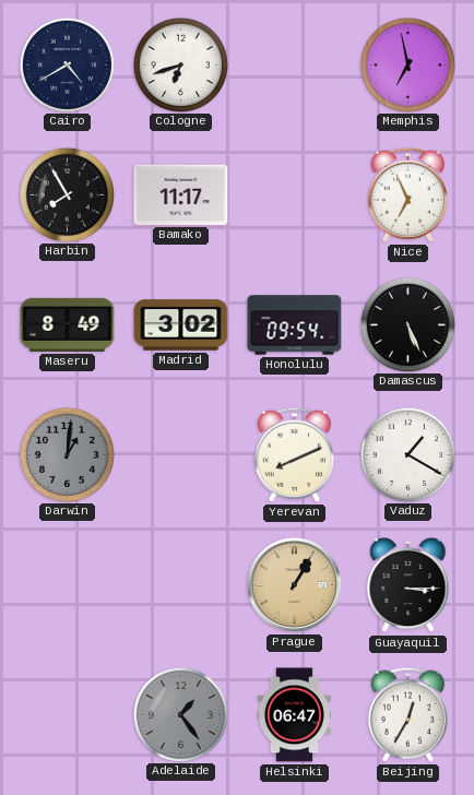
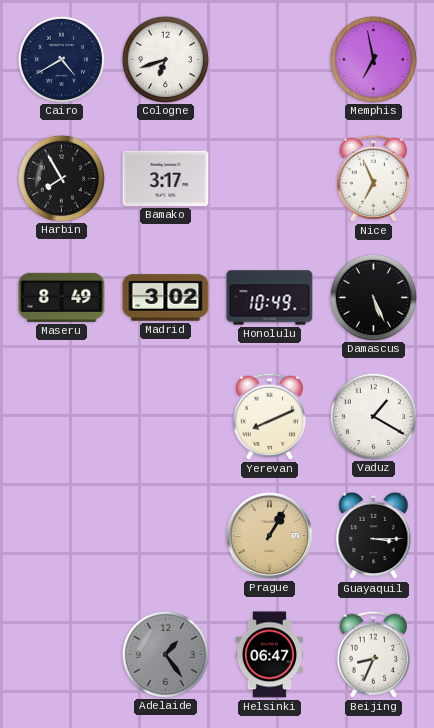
Bamako: 11:17 -> 3:17
Honolulu: 09:54 -> 10:49
Darwin: 1:01 -> none
Beijing: 12:35 -> 8:34
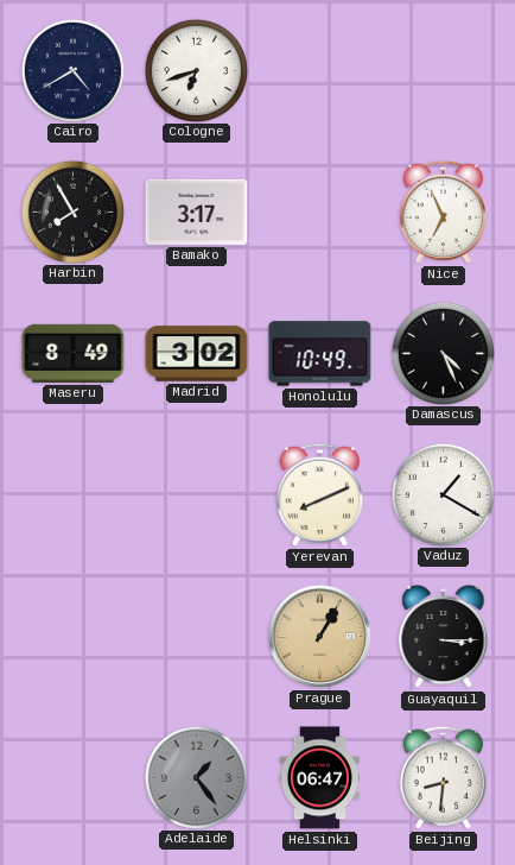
Memphis: 6:58 -> none
Damascus: 5:26 -> 4:26
Beijing: 8:34 -> 8:31
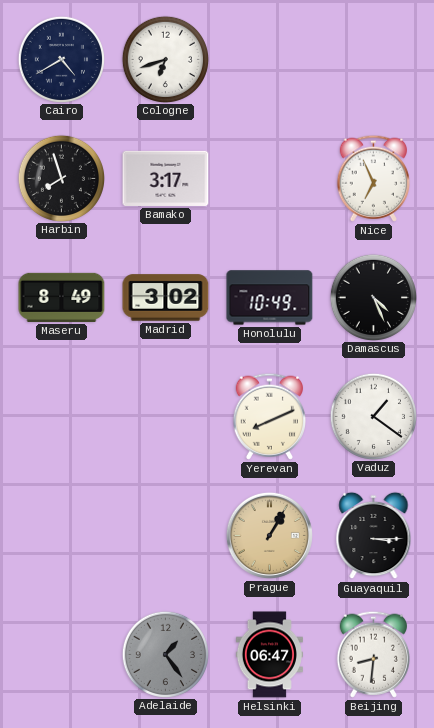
Harbin: 7:55 -> 7:57
Vaduz: 1:20 -> 1:21
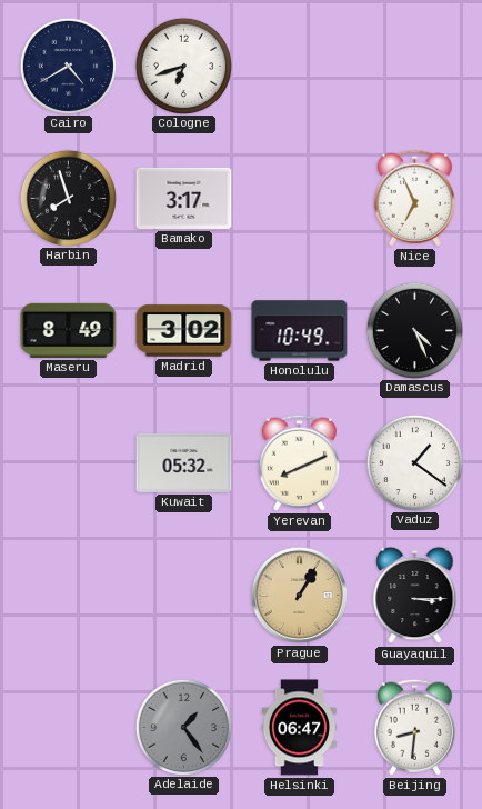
Kuwait: none -> 05:32
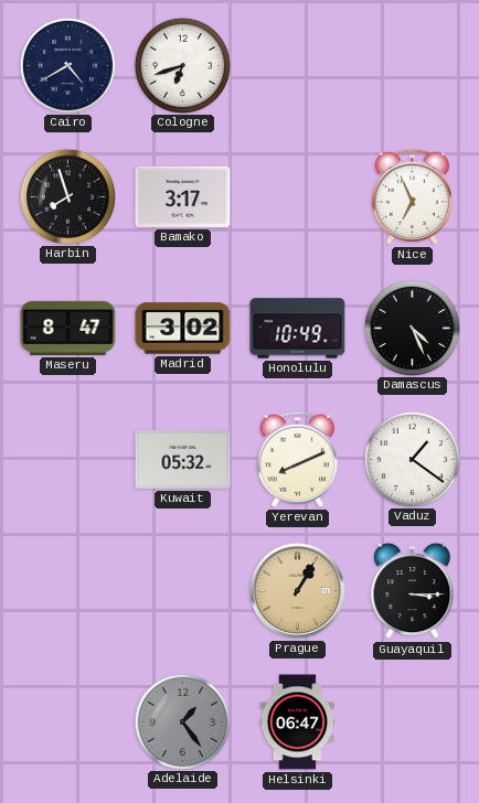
Maseru: 8:49 -> 8:47
Beijing: 8:31 -> none
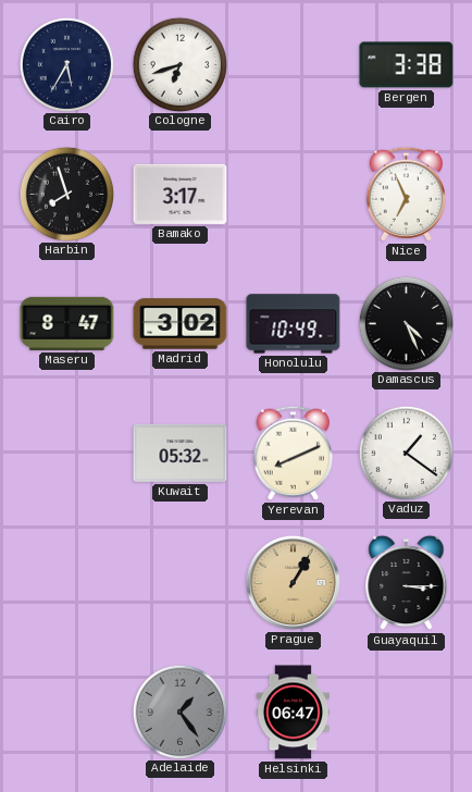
Cairo: 4:40 -> 5:35
Bergen: none -> 3:38
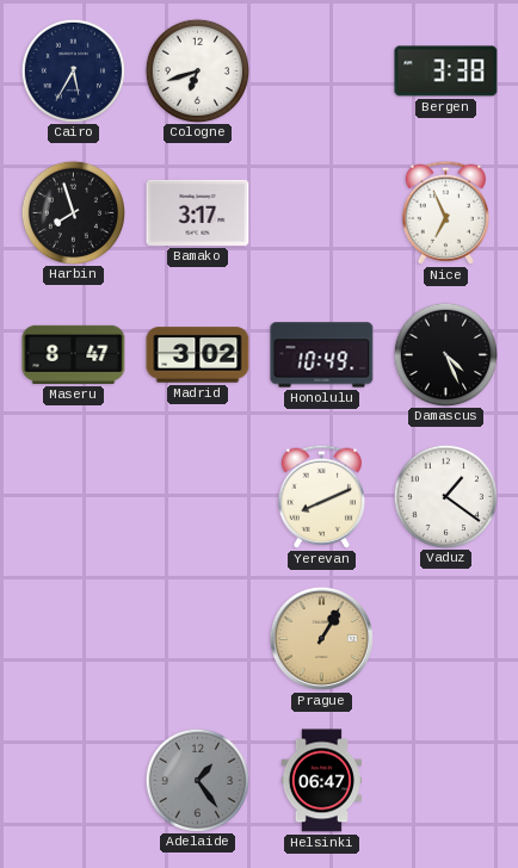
Kuwait: 05:32 -> none
Guayaquil: 3:15 -> none
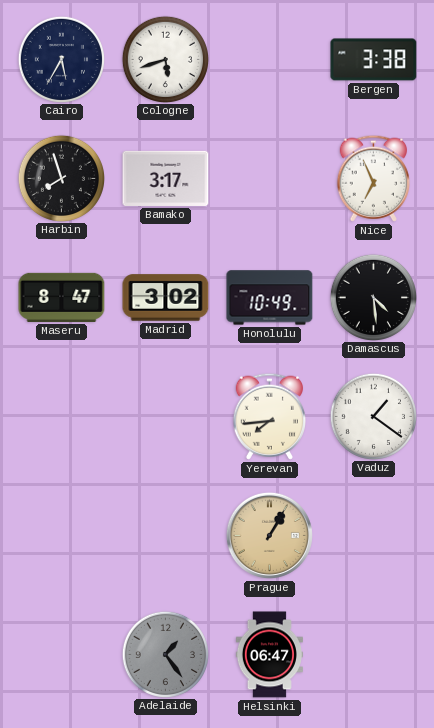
Cologne: 6:42 -> 5:42
Damascus: 4:26 -> 4:29
Yerevan: 8:11 -> 7:44
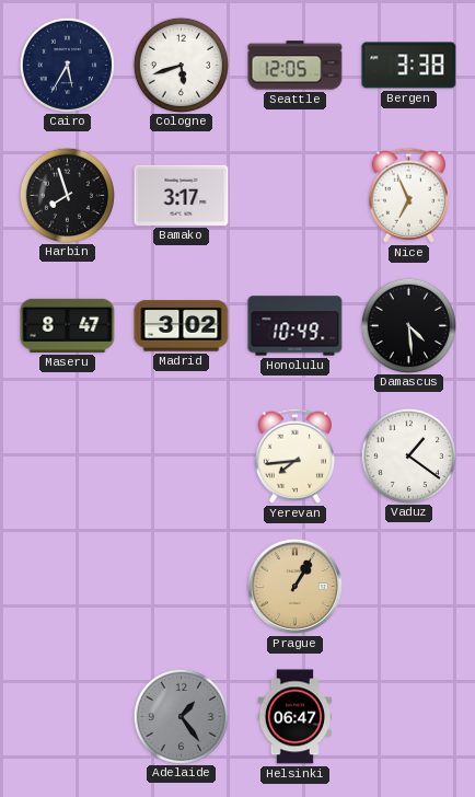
Seattle: none -> 12:05
